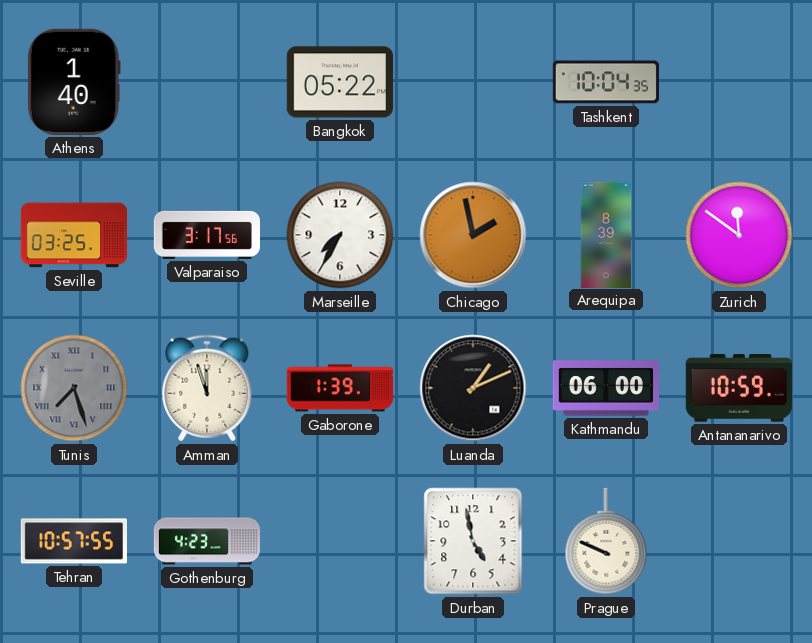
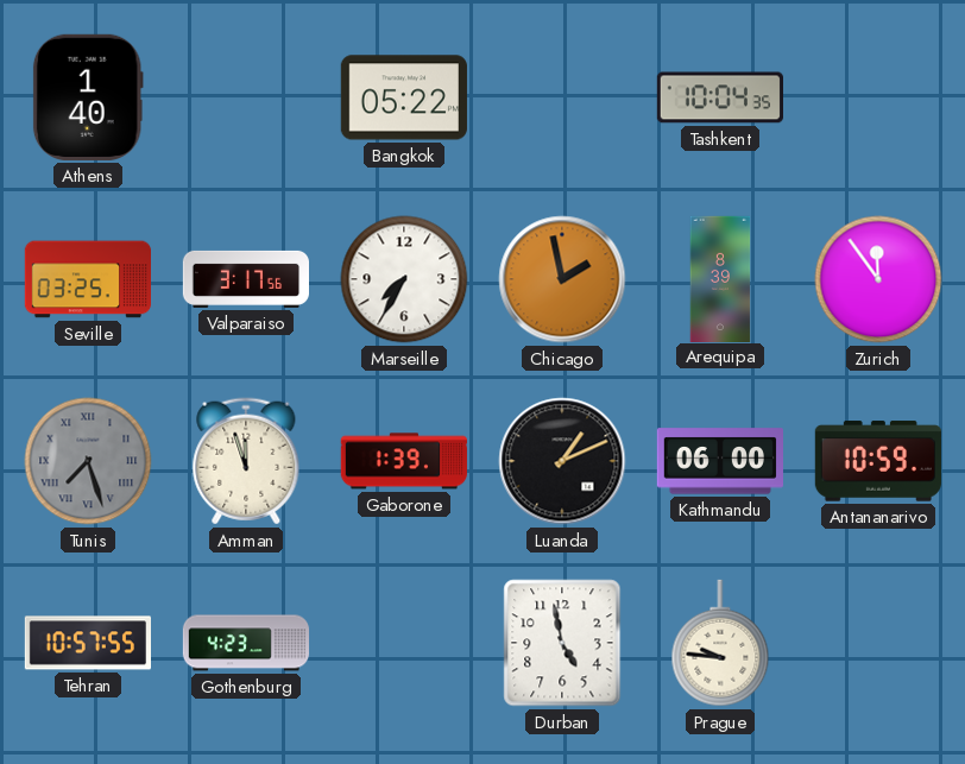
Zurich: 11:51 -> 11:54
Prague: 9:49 -> 9:46
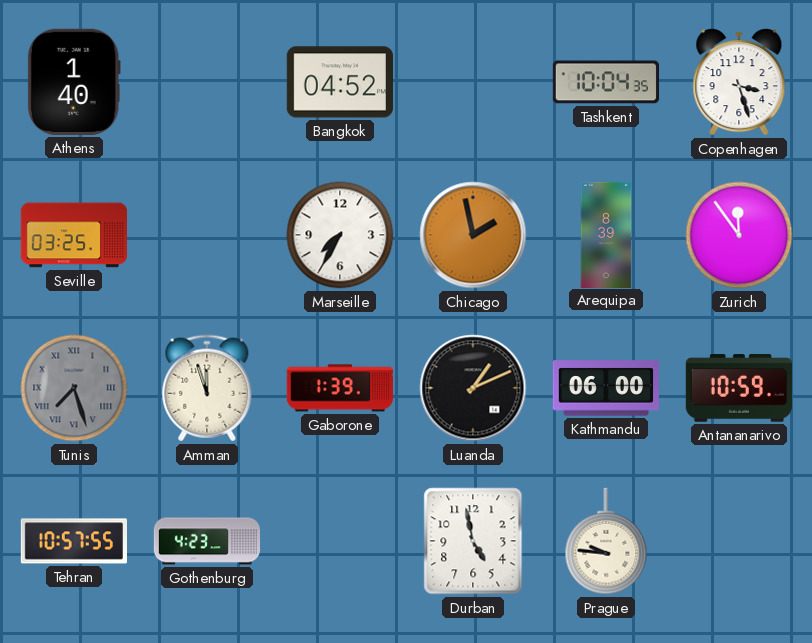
Bangkok: 05:22 -> 04:52
Copenhagen: none -> 3:27
Valparaiso: 3:17 -> none
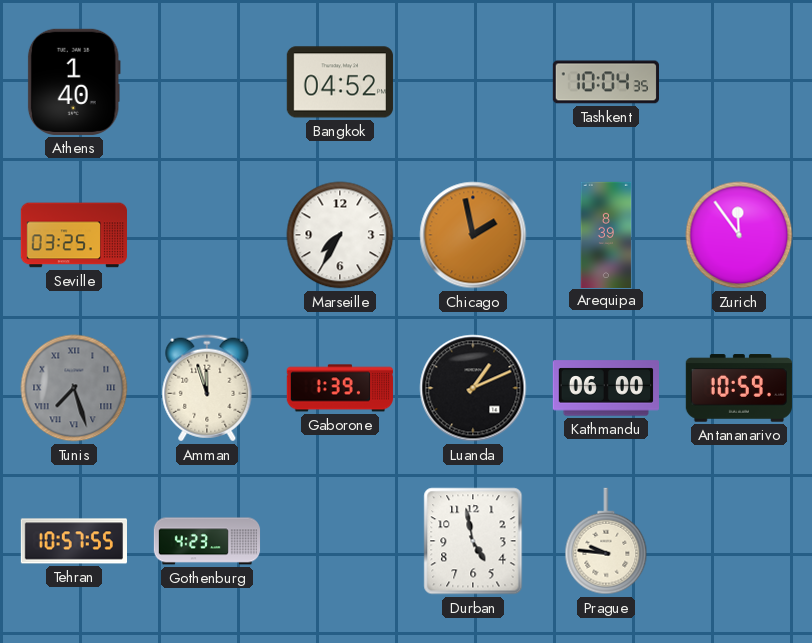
Copenhagen: 3:27 -> none
